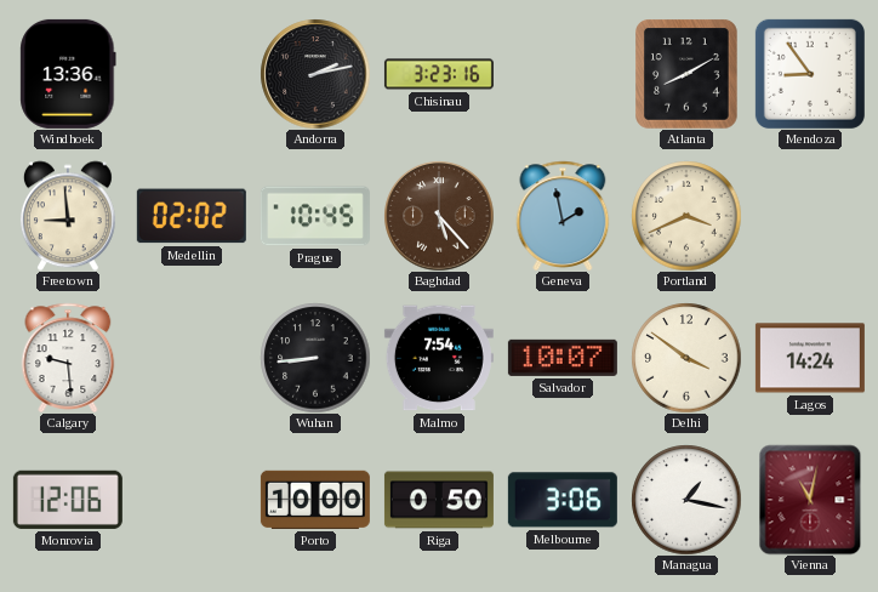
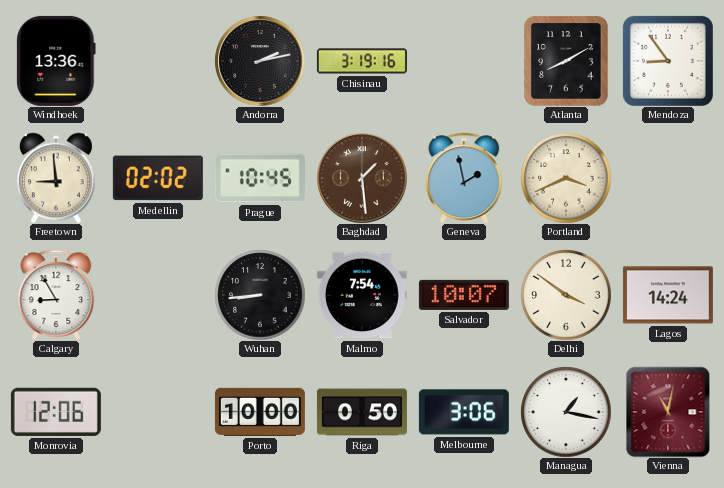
Chisinau: 3:23 -> 3:19
Baghdad: 5:23 -> 1:29
Calgary: 9:29 -> 8:55
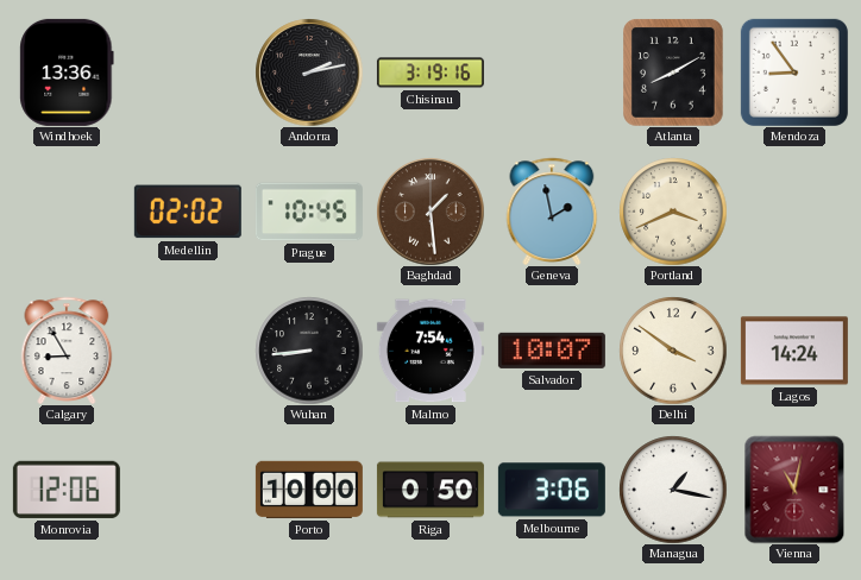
Freetown: 8:59 -> none
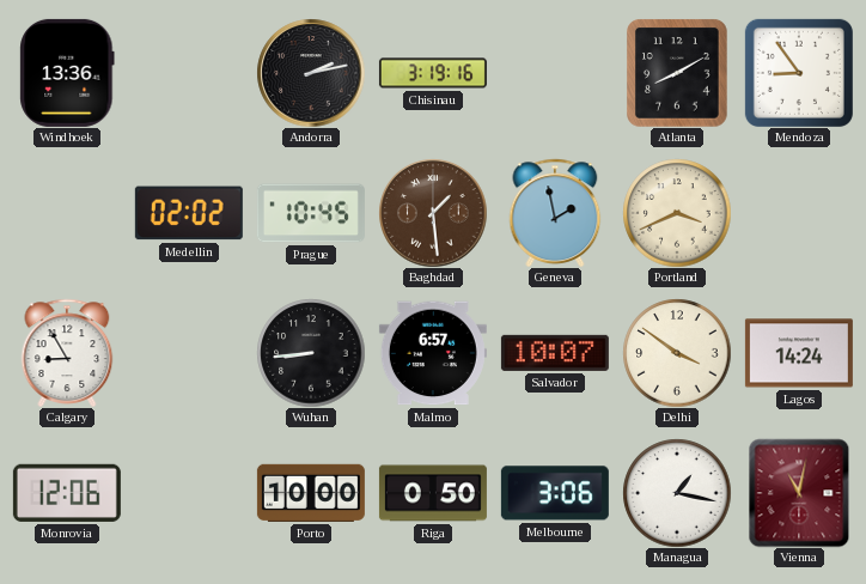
Malmo: 7:54 -> 6:57
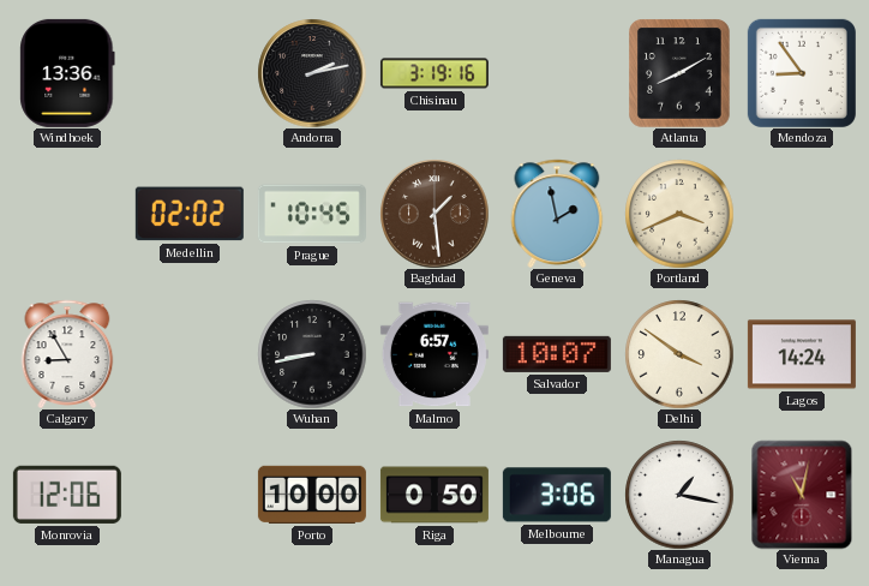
Wuhan: 8:44 -> 8:43
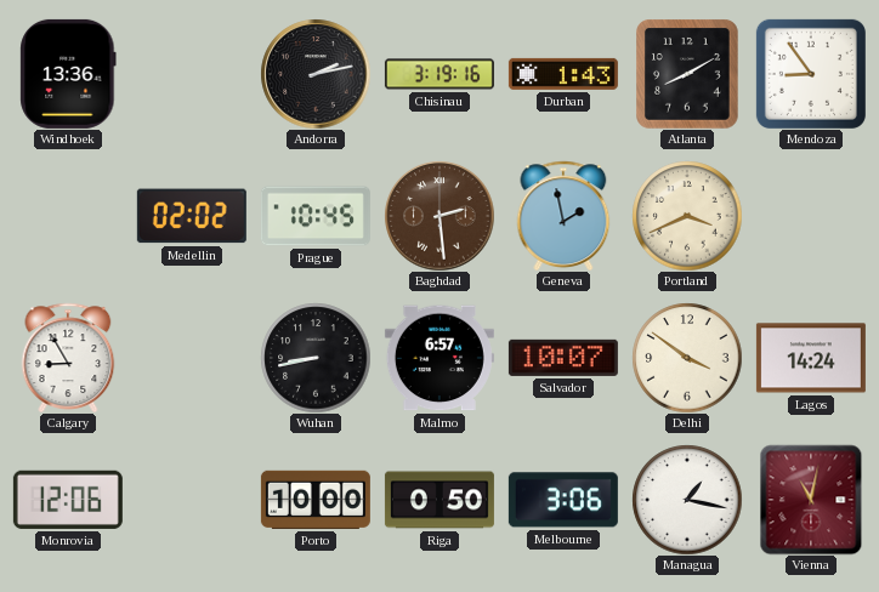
Durban: none -> 1:43
Baghdad: 1:29 -> 2:29
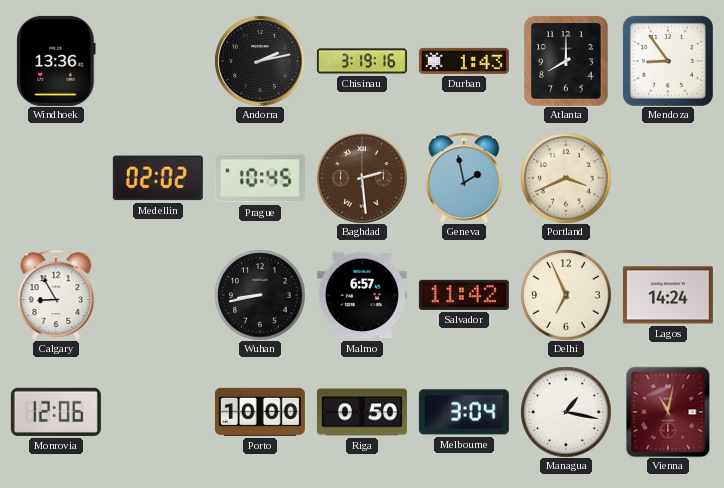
Atlanta: 8:10 -> 8:00
Salvador: 10:07 -> 11:42
Delhi: 3:51 -> 6:56
Melbourne: 3:06 -> 3:04
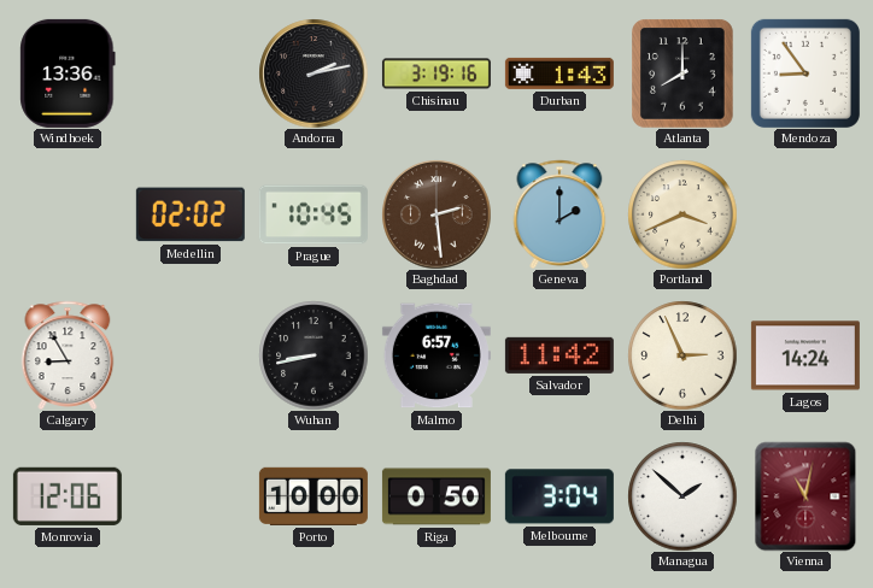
Geneva: 1:58 -> 2:00
Delhi: 6:56 -> 2:56
Managua: 1:17 -> 1:52
